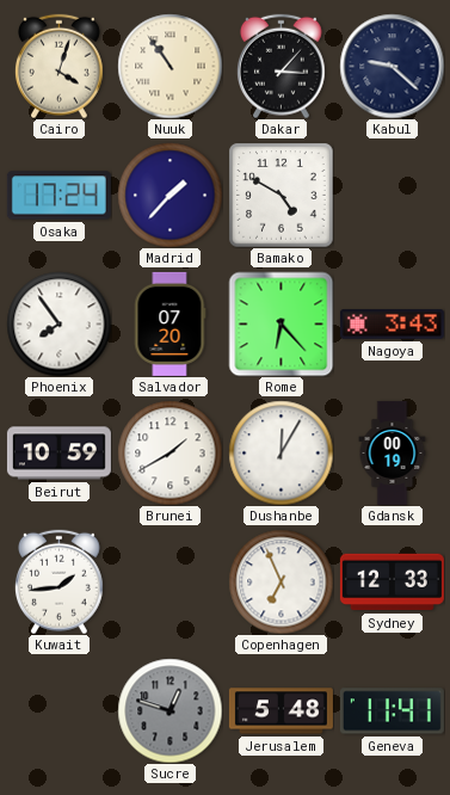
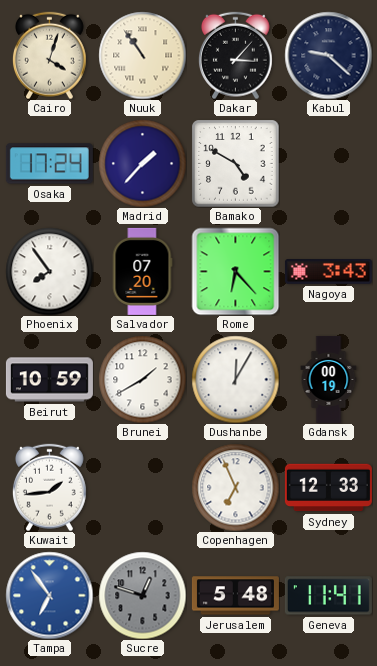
Tampa: none -> 6:54
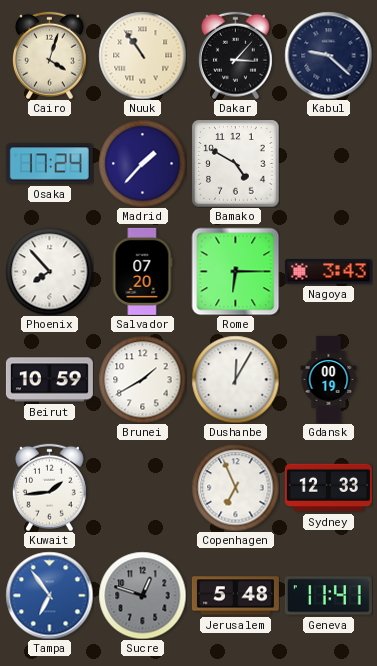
Phoenix: 7:54 -> 7:53
Rome: 6:23 -> 6:15
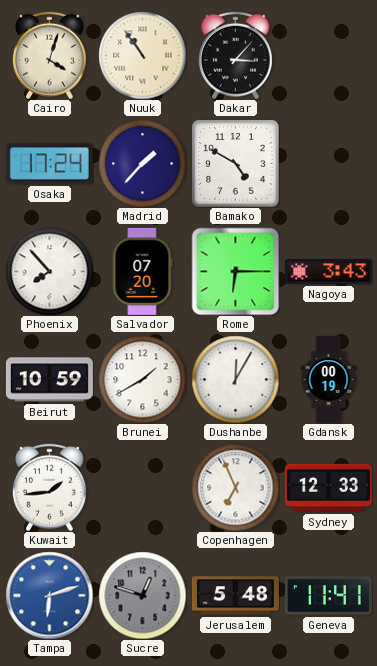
Kabul: 9:22 -> none
Tampa: 6:54 -> 6:12
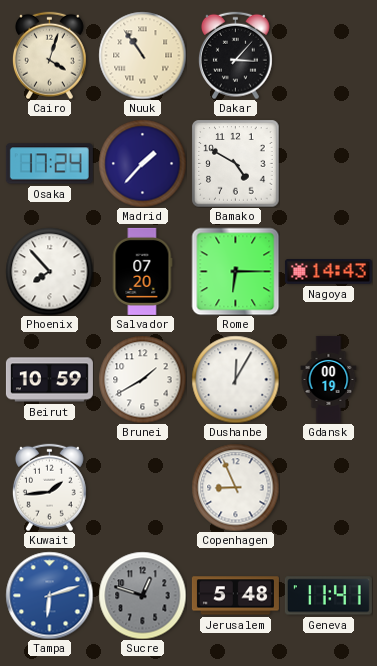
Nagoya: 3:43 -> 14:43
Copenhagen: 6:56 -> 8:56
Sydney: 12:33 -> none
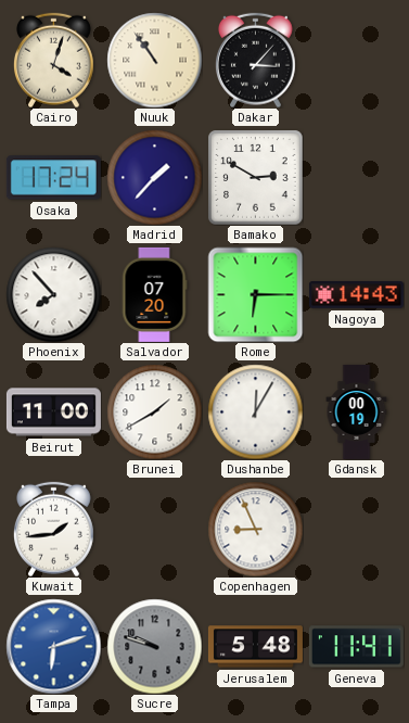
Bamako: 4:50 -> 2:50
Beirut: 10:59 -> 11:00
Sucre: 12:48 -> 9:48
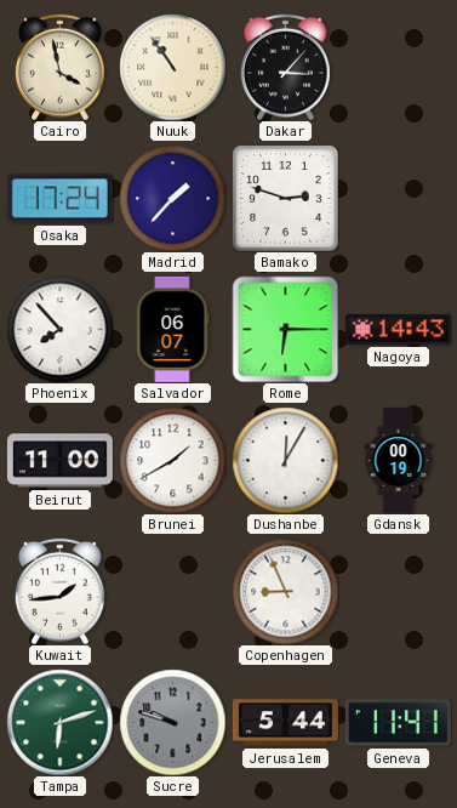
Cairo: 4:03 -> 3:58
Bamako: 2:50 -> 2:48
Salvador: 07:20 -> 06:07
Tampa dial: blue -> green
Jerusalem: 5:48 -> 5:44
